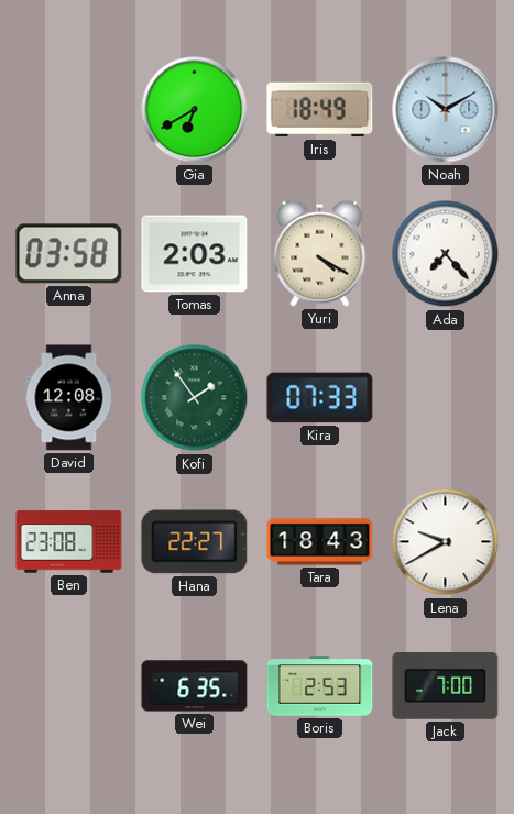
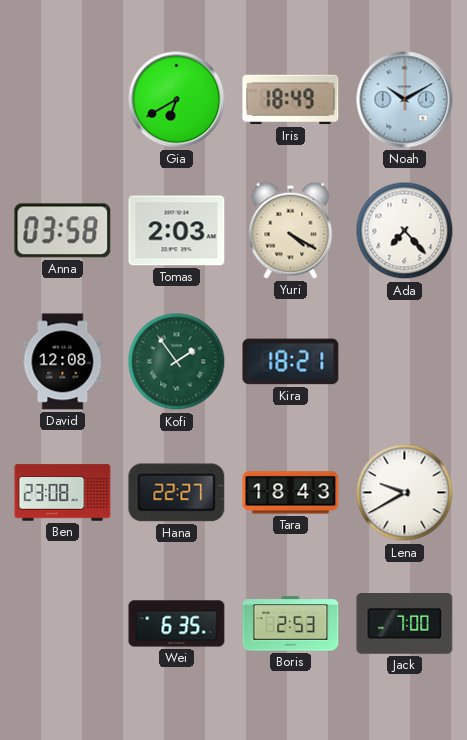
Kira: 07:33 -> 18:21
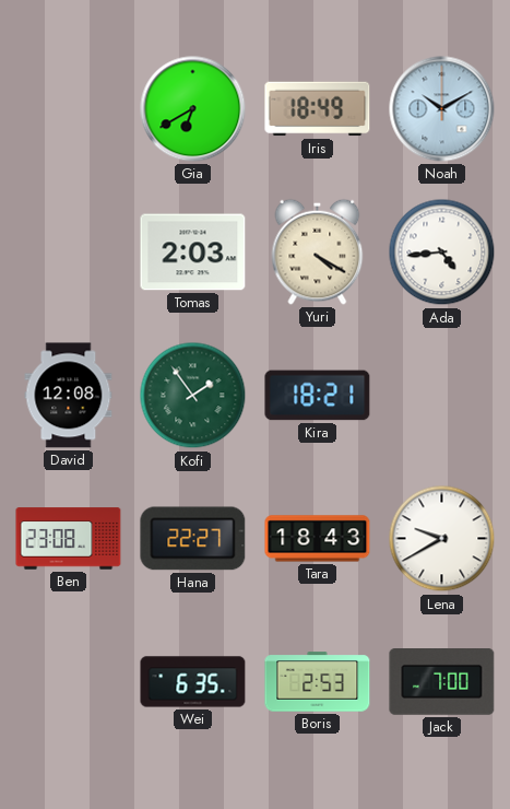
Anna: 03:58 -> none
Ada: 7:23 -> 4:44
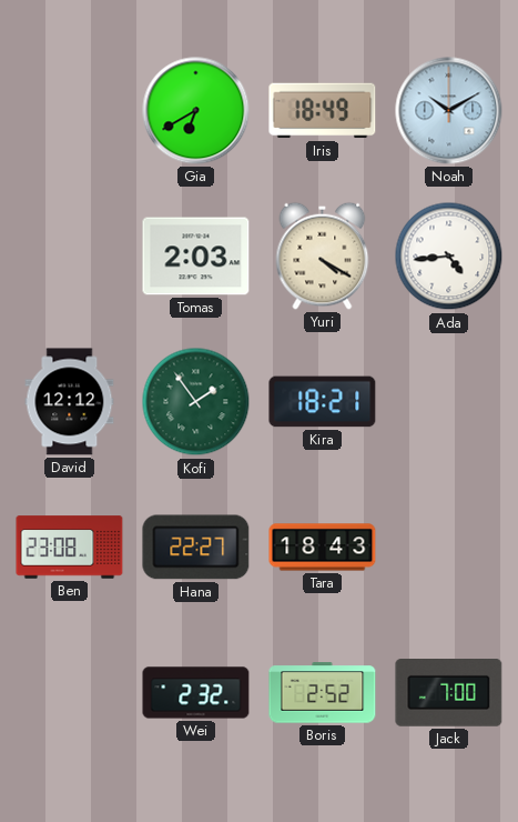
David: 12:08 -> 12:12
Lena: 9:40 -> none
Wei: 6:35 -> 2:32
Boris: 2:53 -> 2:52
